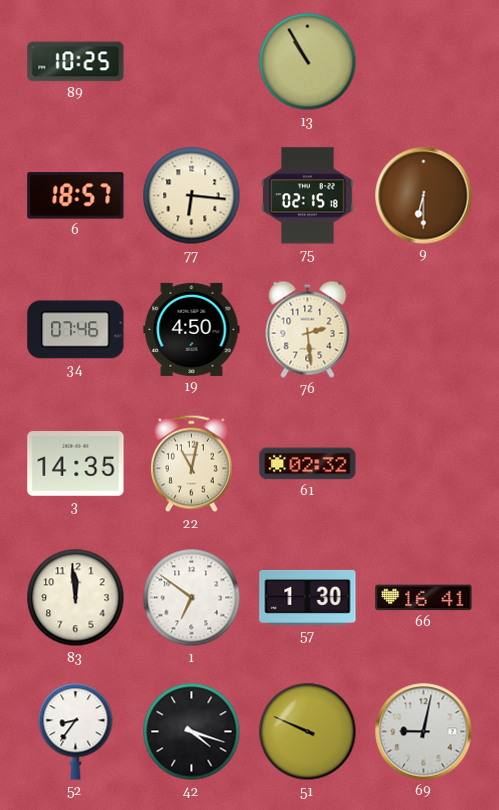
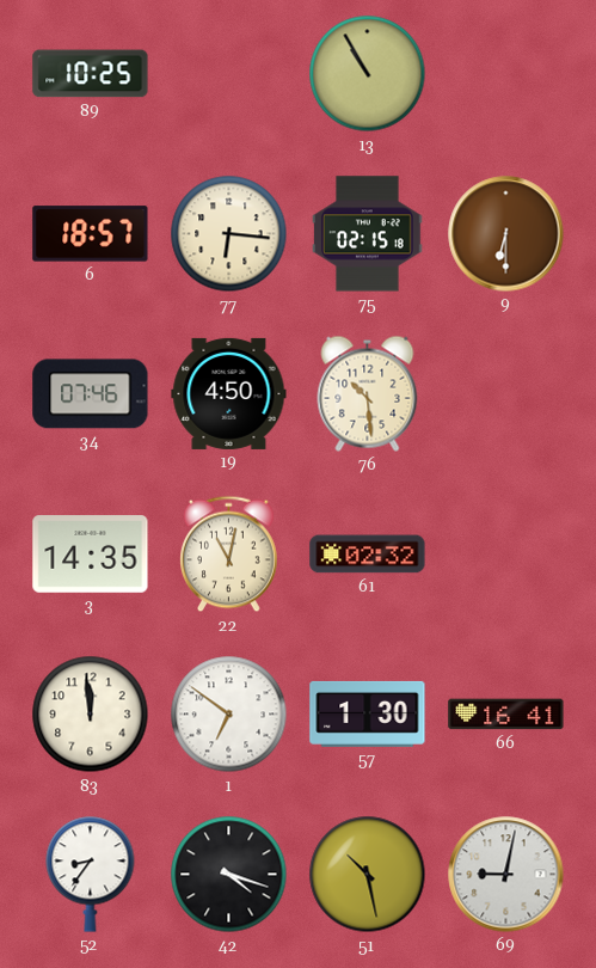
76: 2:29 -> 10:29
51: 9:49 -> 10:28
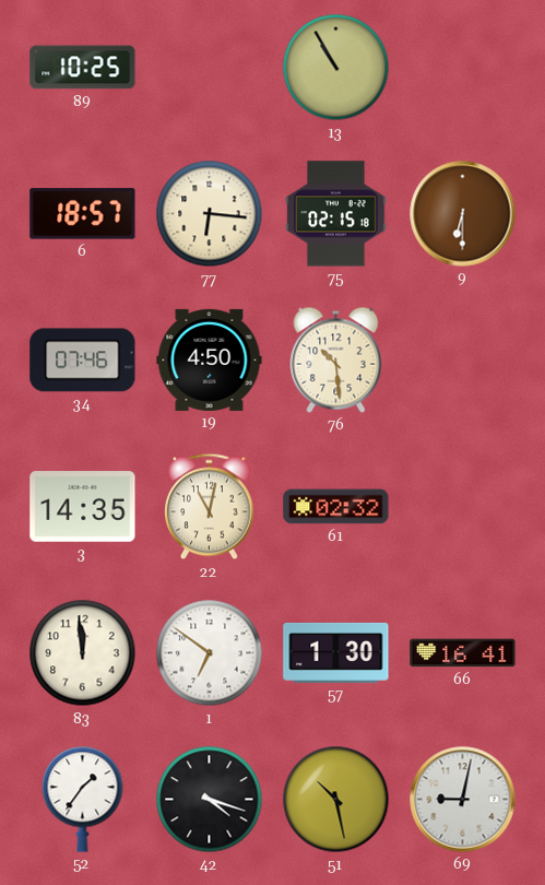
52: 8:36 -> 1:36
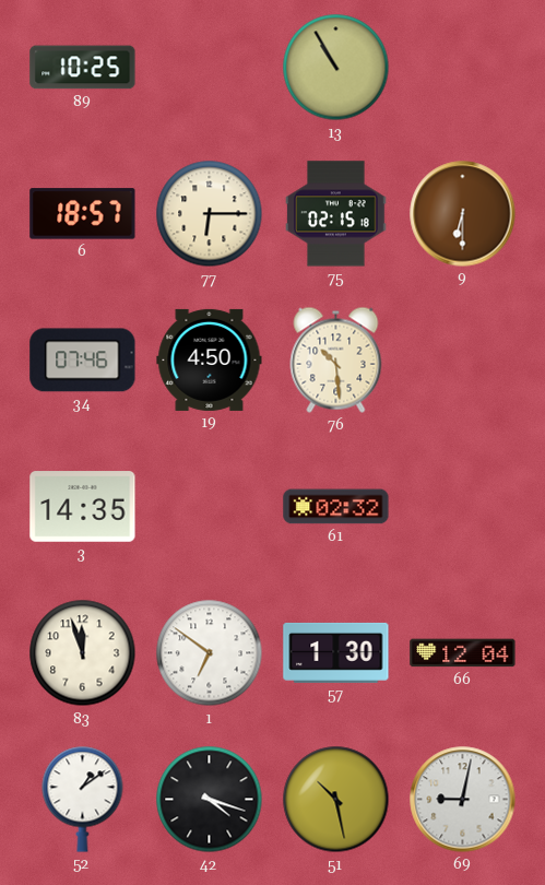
77: 6:16 -> 6:15
22: 11:02 -> none
83: 11:59 -> 11:57
66: 16:41 -> 12:04
52: 1:36 -> 1:09
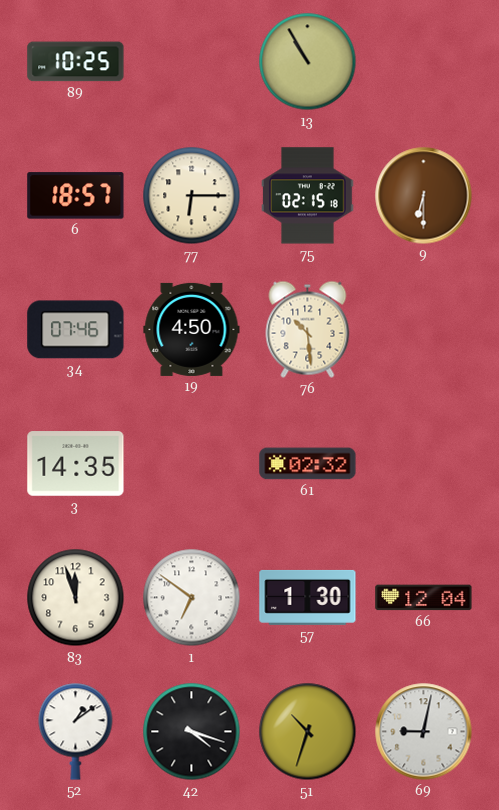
51: 10:28 -> 10:33
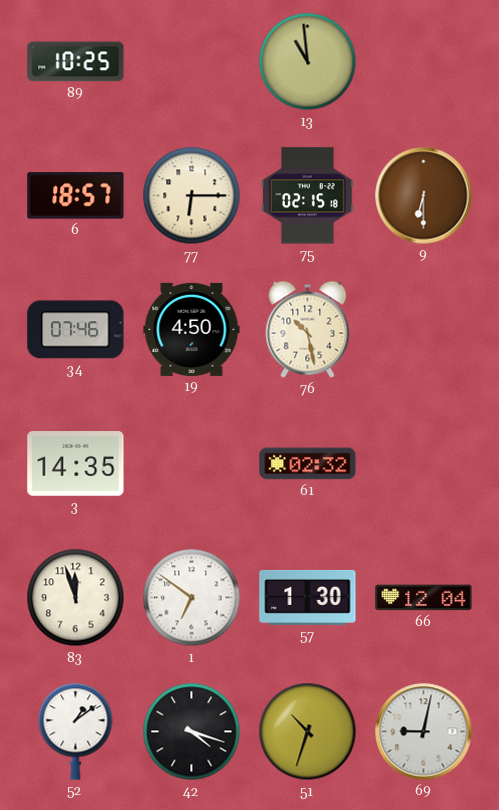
13: 10:55 -> 10:59
76: 10:29 -> 10:28
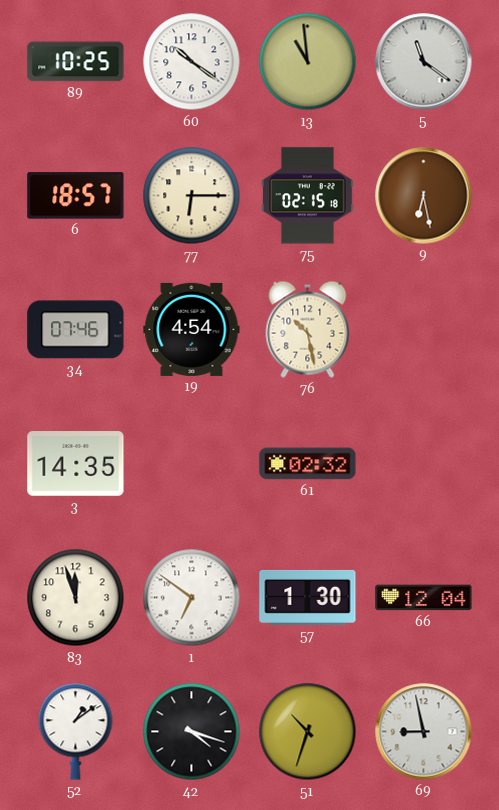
60: none -> 10:21
5: none -> 11:21
9: 6:30 -> 6:28
19: 4:50 -> 4:54
69: 9:02 -> 8:58
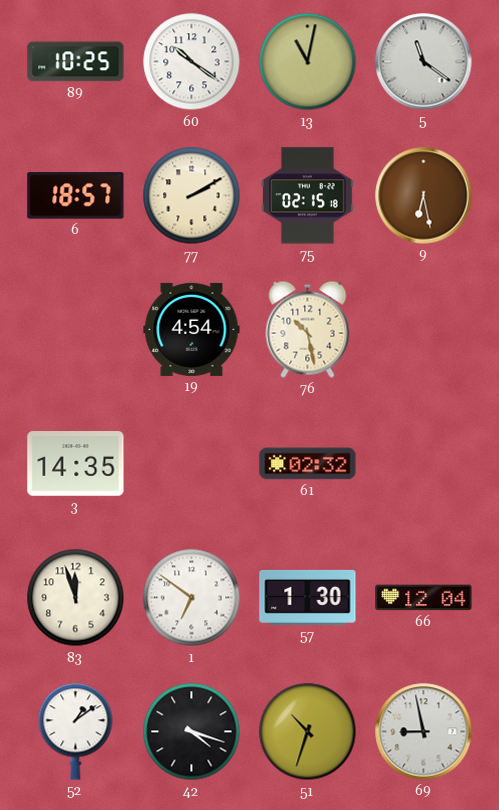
13: 10:59 -> 11:02
77: 6:15 -> 2:10
34: 07:46 -> none
